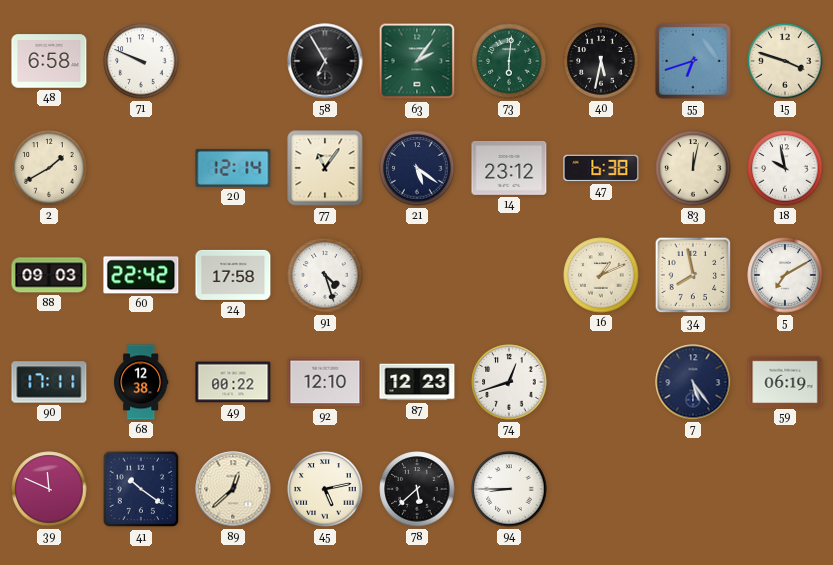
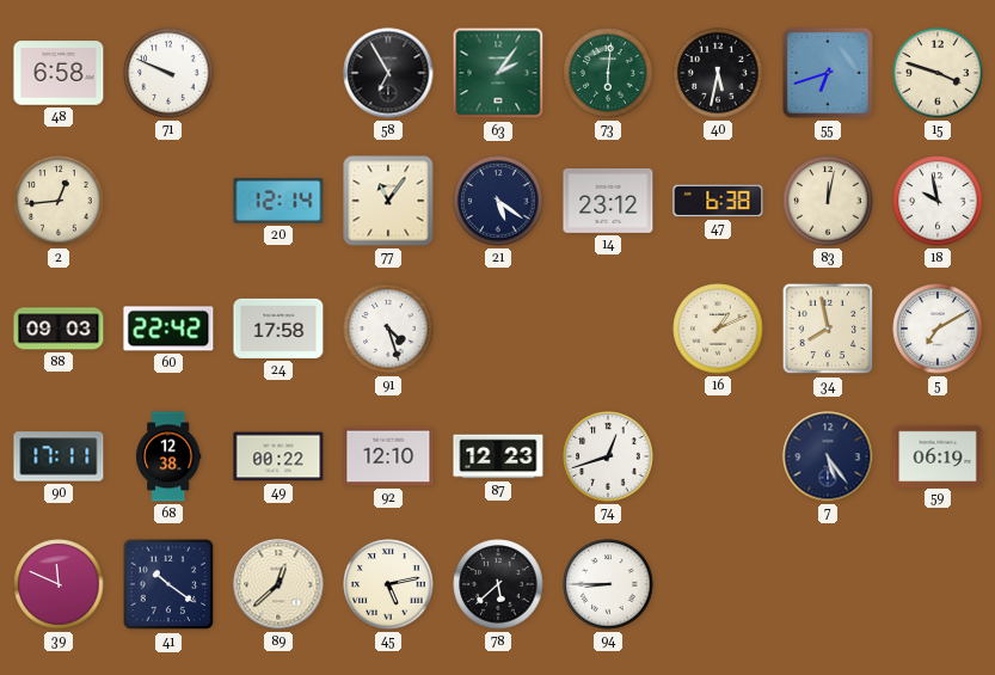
2: 1:40 -> 12:44
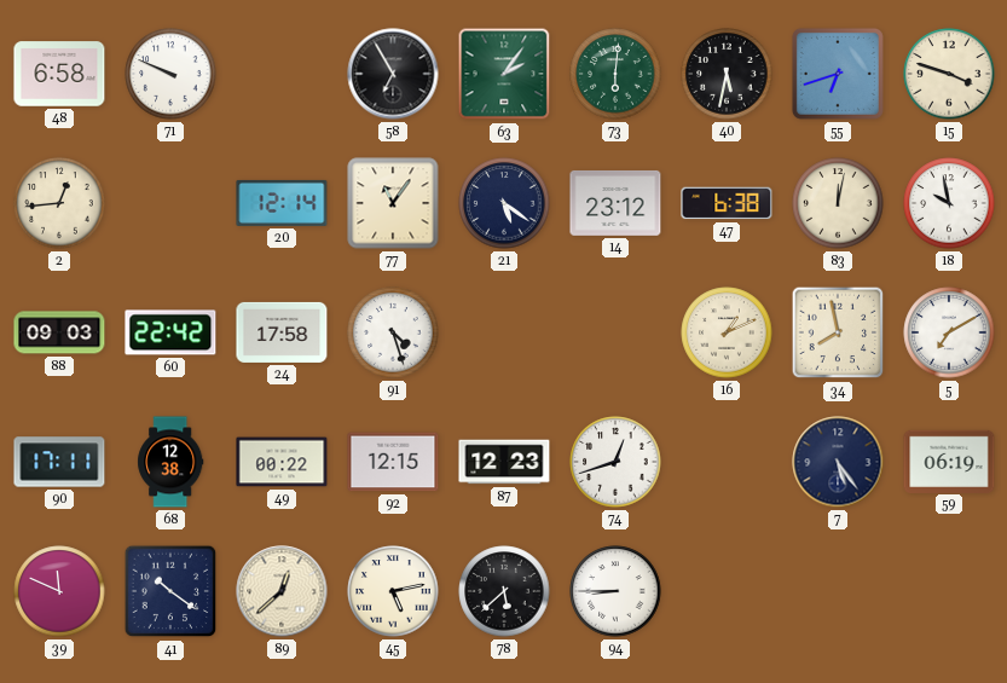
92: 12:10 -> 12:15
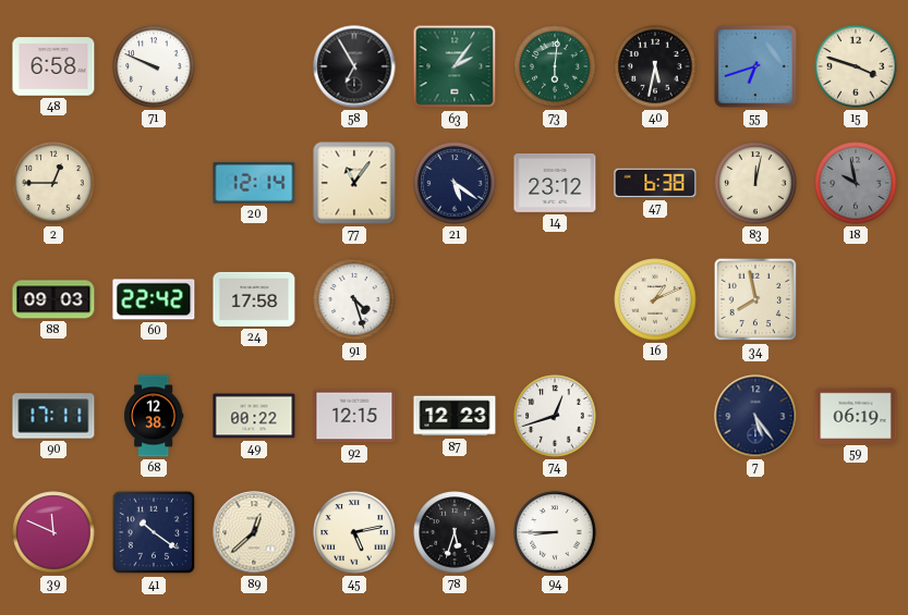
2: 12:44 -> 12:45
18 dial: white -> grey
5: 7:10 -> none
78: 5:38 -> 5:33
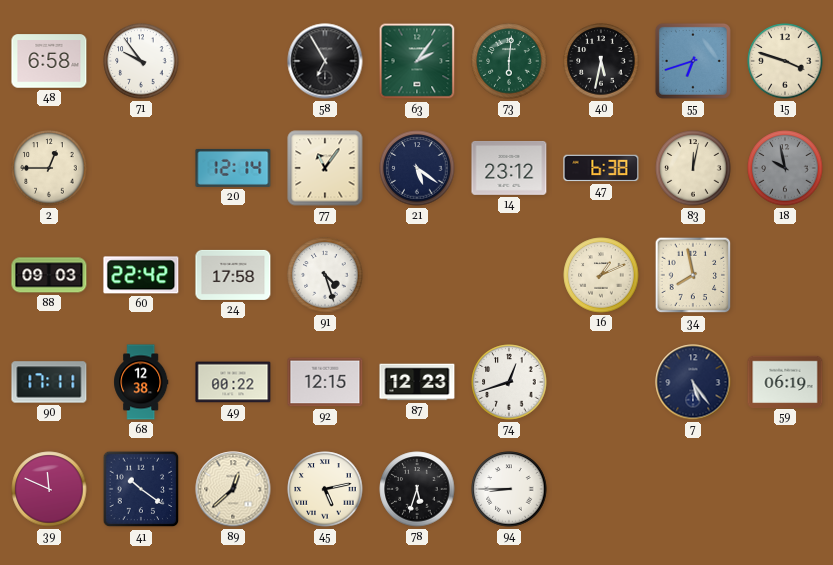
71: 9:49 -> 9:54
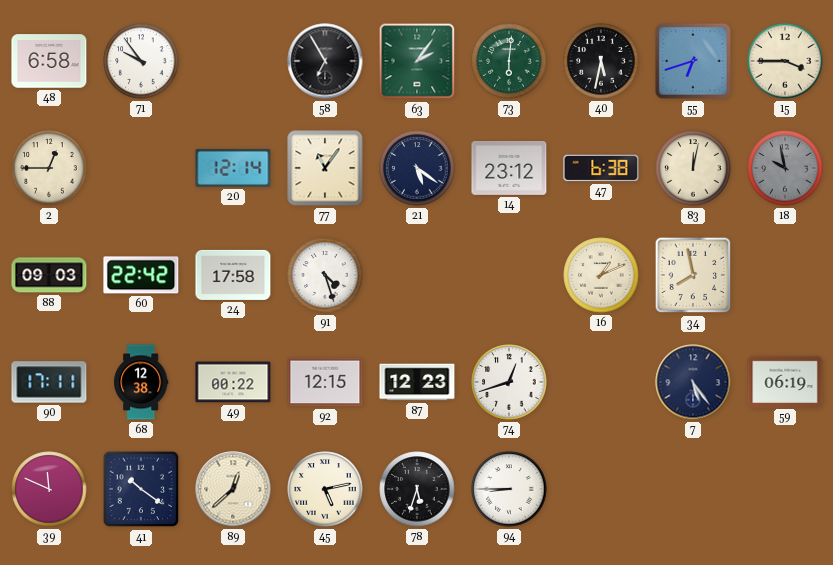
15: 3:48 -> 3:45
